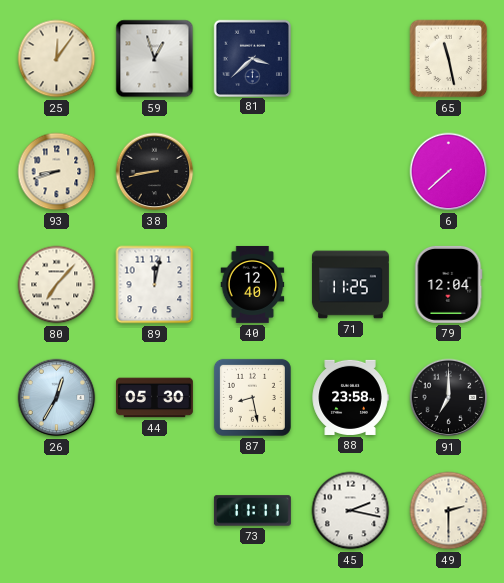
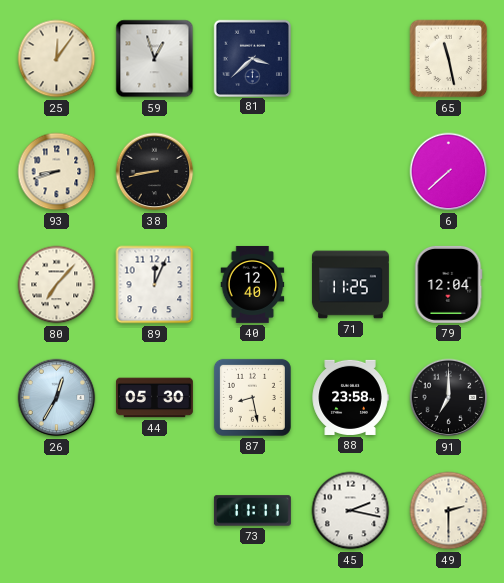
89: 12:02 -> 12:04
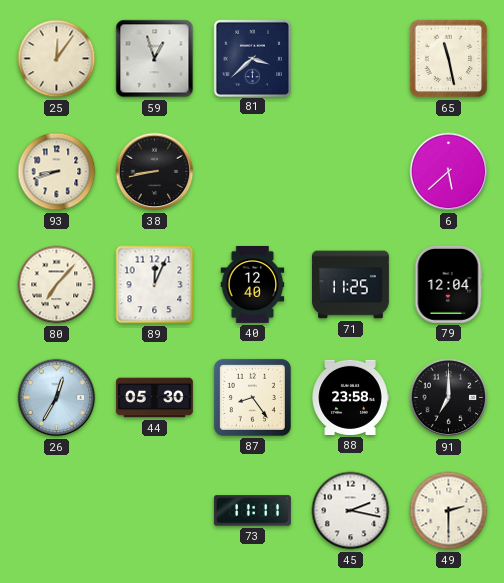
6: 7:38 -> 5:38
87: 8:28 -> 8:24
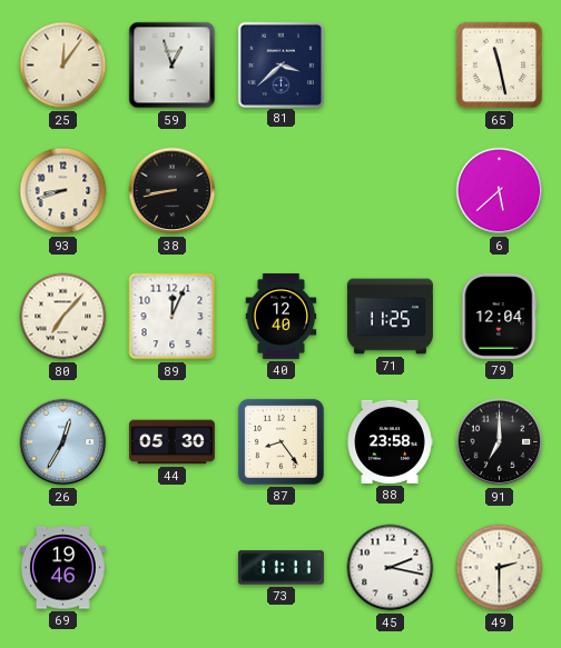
69: none -> 19:46
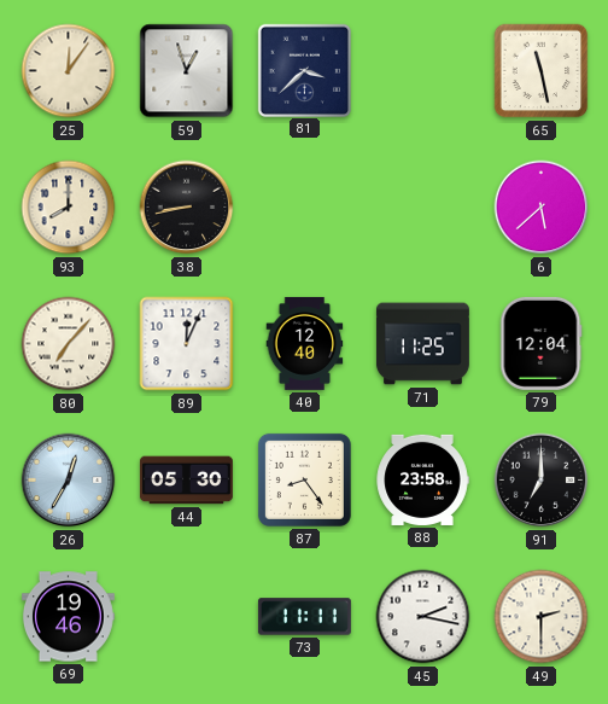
93: 8:42 -> 8:00
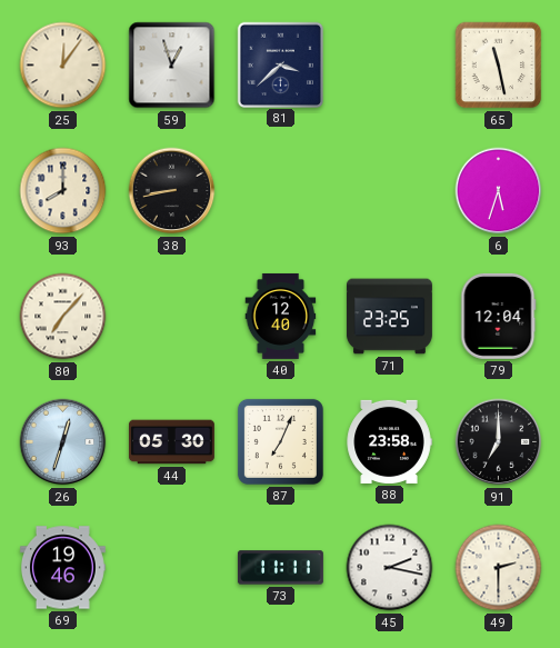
6: 5:38 -> 5:33
89: 12:04 -> none
71: 11:25 -> 23:25
26: 12:35 -> 12:33
87: 8:24 -> 7:04
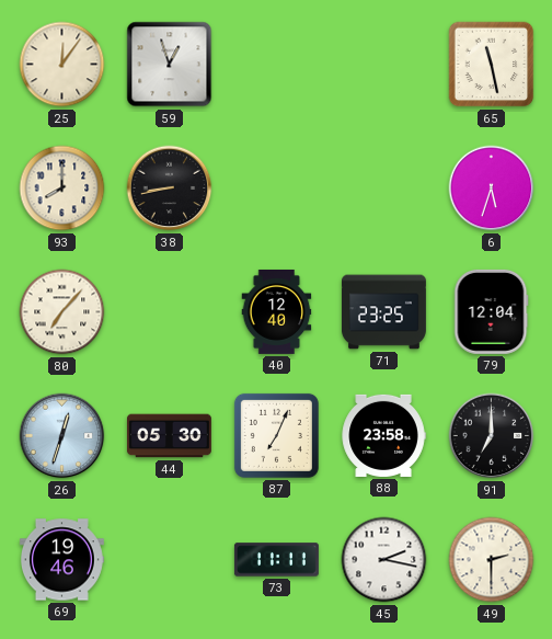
81: 3:38 -> none
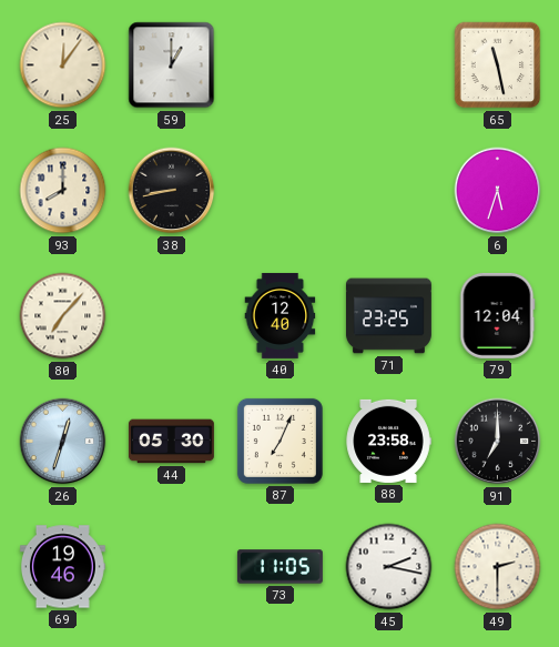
59: 12:57 -> 1:00
73: 11:11 -> 11:05
